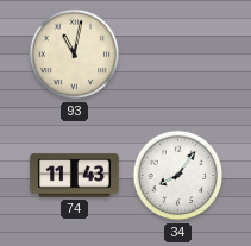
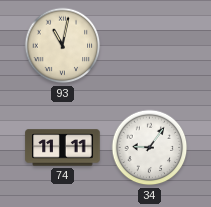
74: 11:43 -> 11:11
34: 8:06 -> 9:06
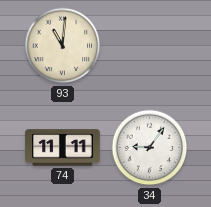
93: 11:02 -> 11:01
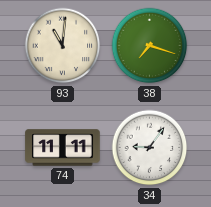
38: none -> 7:18
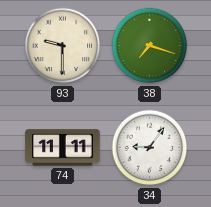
93: 11:01 -> 9:30
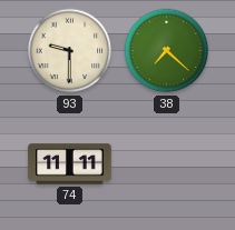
38: 7:18 -> 7:22
34: 9:06 -> none
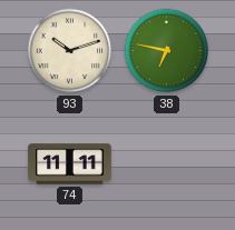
93: 9:30 -> 10:12
38: 7:22 -> 6:47
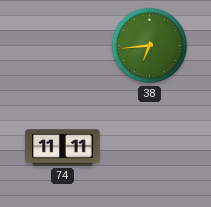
93: 10:12 -> none
38: 6:47 -> 6:44
